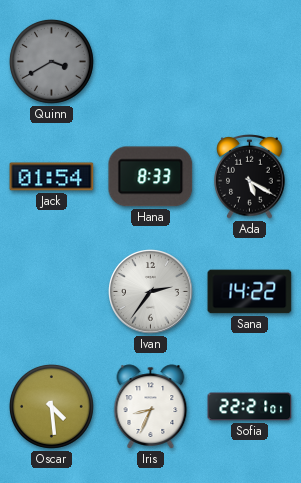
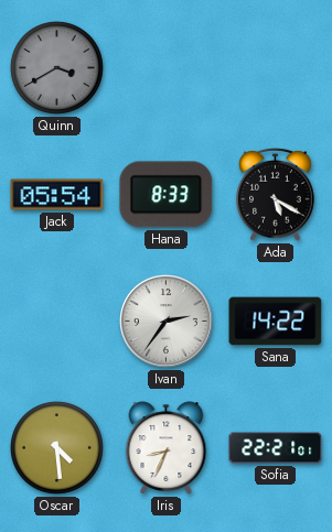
Jack: 01:54 -> 05:54
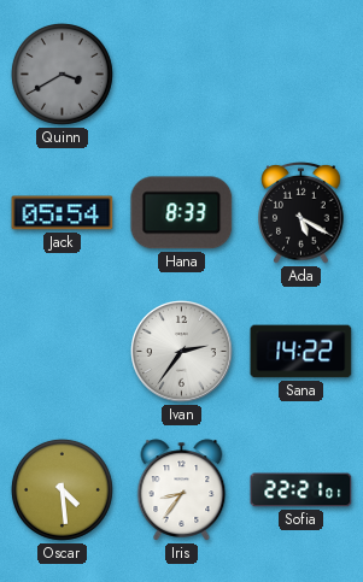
Iris: 8:34 -> 8:36
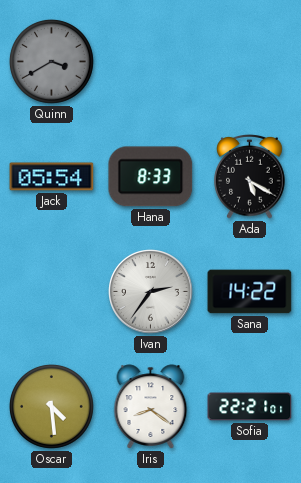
Iris: 8:36 -> 8:21
